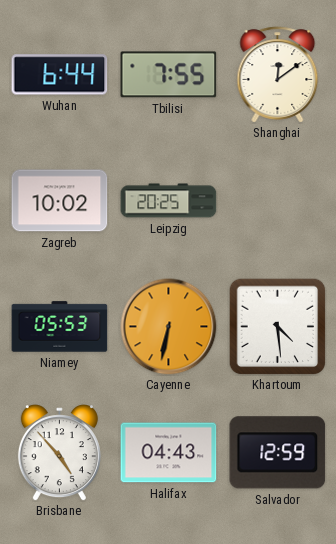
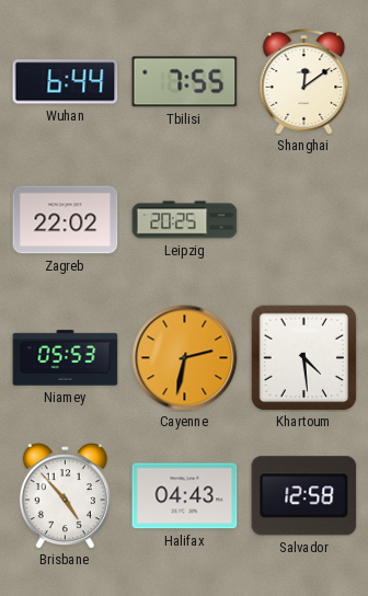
Zagreb: 10:02 -> 22:02
Cayenne: 6:32 -> 2:32
Salvador: 12:59 -> 12:58
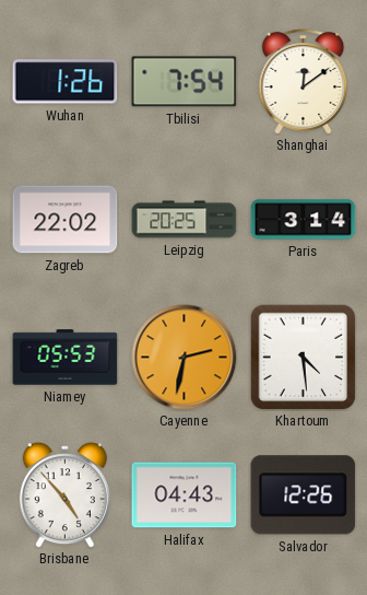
Wuhan: 6:44 -> 1:26
Tbilisi: 7:55 -> 7:54
Paris: none -> 3:14
Salvador: 12:58 -> 12:26
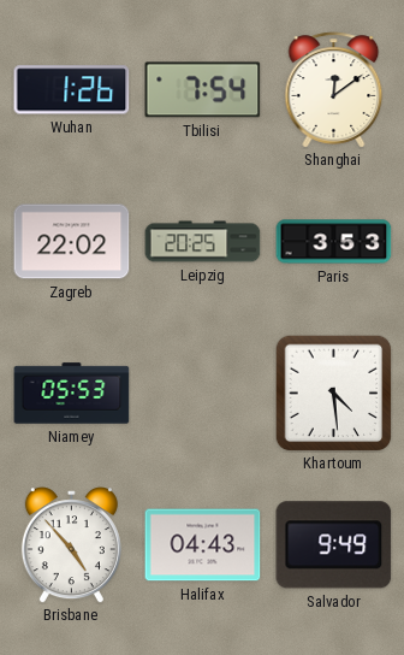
Paris: 3:14 -> 3:53
Cayenne: 2:32 -> none
Salvador: 12:26 -> 9:49
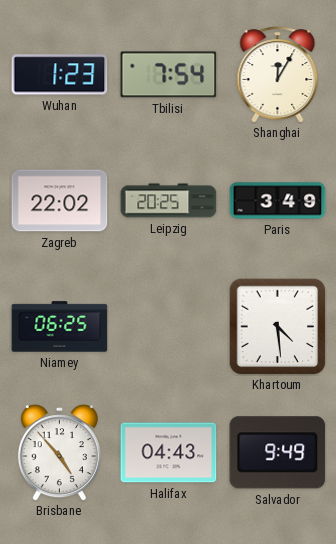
Wuhan: 1:26 -> 1:23
Shanghai: 12:09 -> 12:05
Paris: 3:53 -> 3:49
Niamey: 05:53 -> 06:25
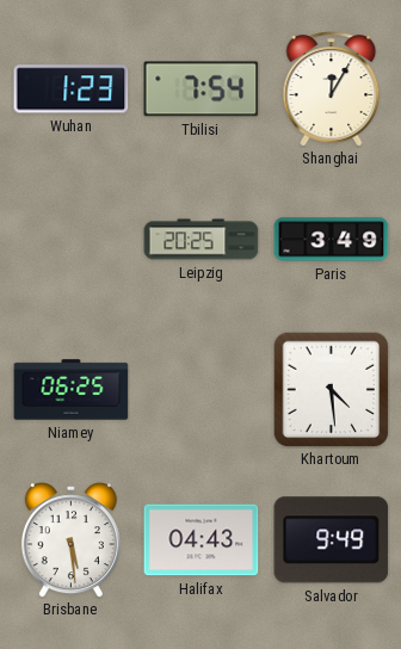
Zagreb: 22:02 -> none
Brisbane: 4:53 -> 5:29
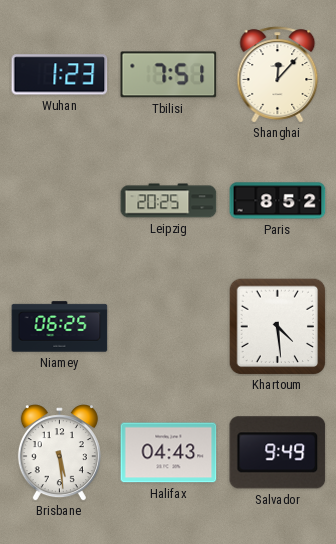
Tbilisi: 7:54 -> 7:51
Shanghai: 12:05 -> 12:07
Paris: 3:49 -> 8:52
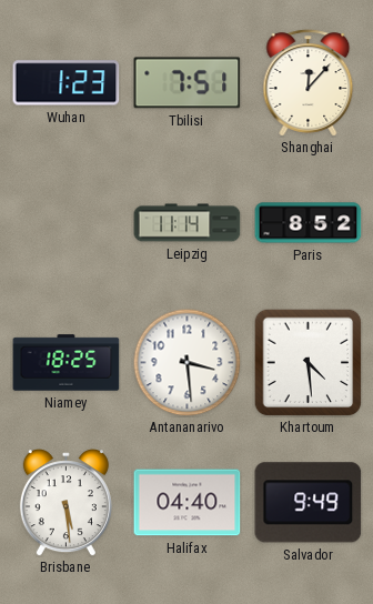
Leipzig: 20:25 -> 11:14
Niamey: 06:25 -> 18:25
Antananarivo: none -> 3:29
Halifax: 04:43 -> 04:40
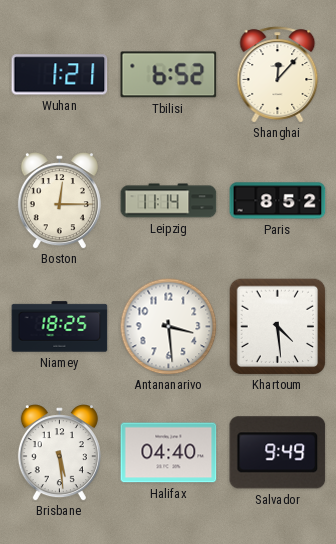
Wuhan: 1:23 -> 1:21
Tbilisi: 7:51 -> 6:52
Boston: none -> 12:15
